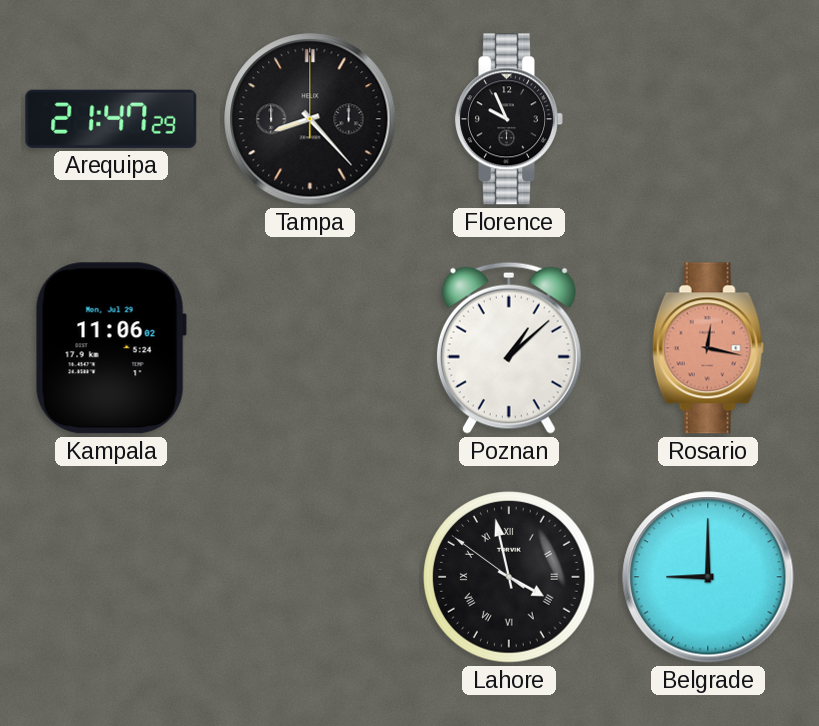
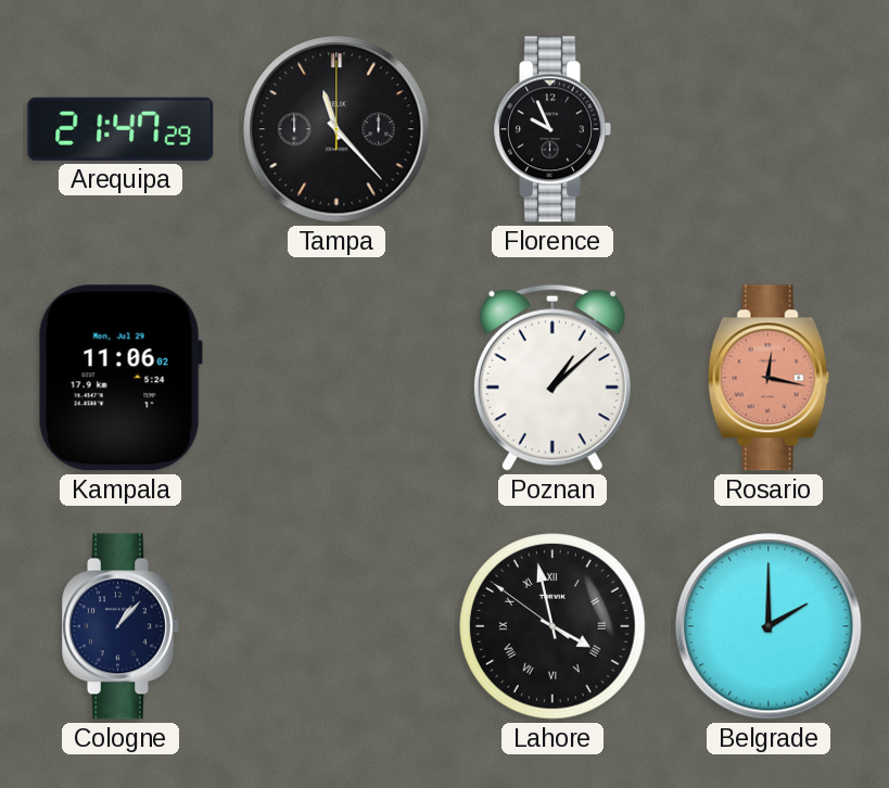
Tampa: 8:23 -> 11:23
Cologne: none -> 1:07
Belgrade: 9:00 -> 2:00
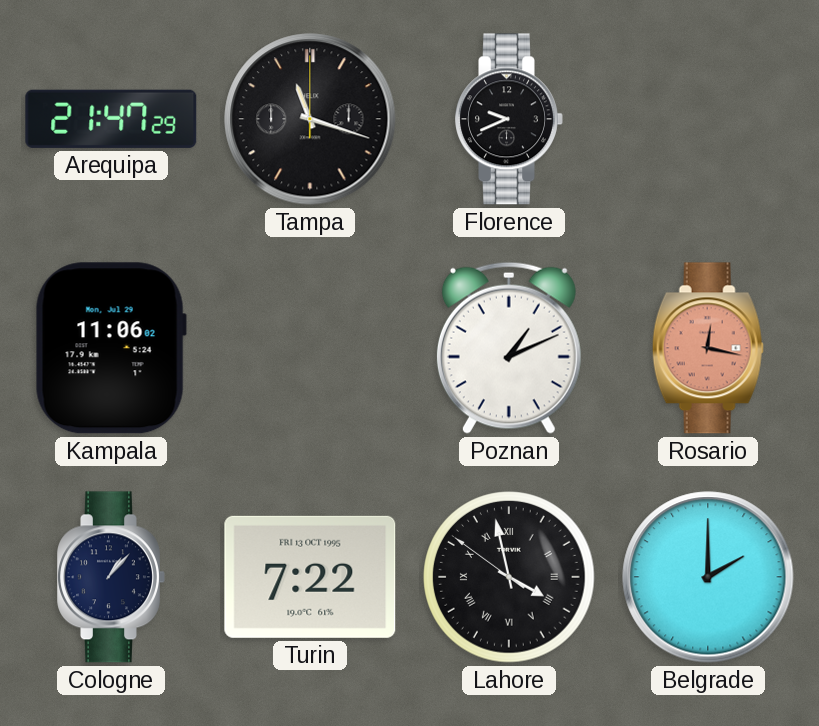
Tampa: 11:23 -> 11:18
Florence: 9:56 -> 9:41
Poznan: 1:08 -> 1:11
Turin: none -> 7:22
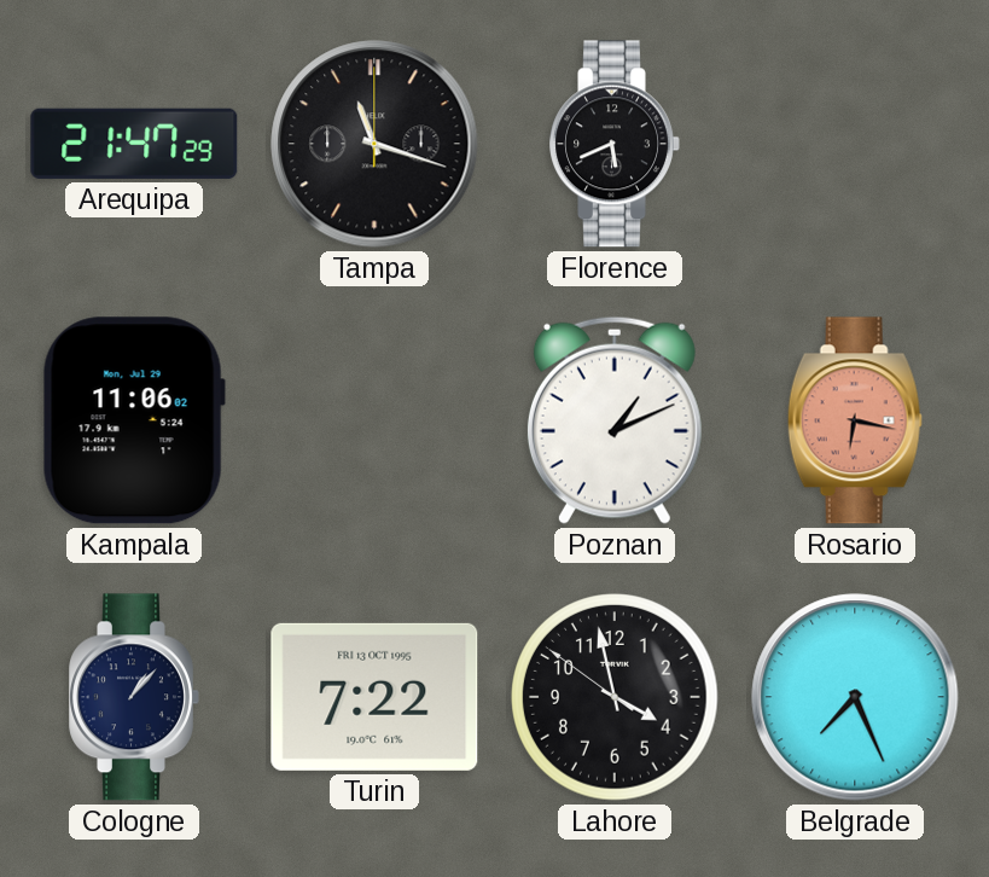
Florence: 9:41 -> 5:41
Rosario: 12:17 -> 6:17
Lahore numerals: Roman -> Arabic
Belgrade: 2:00 -> 7:26
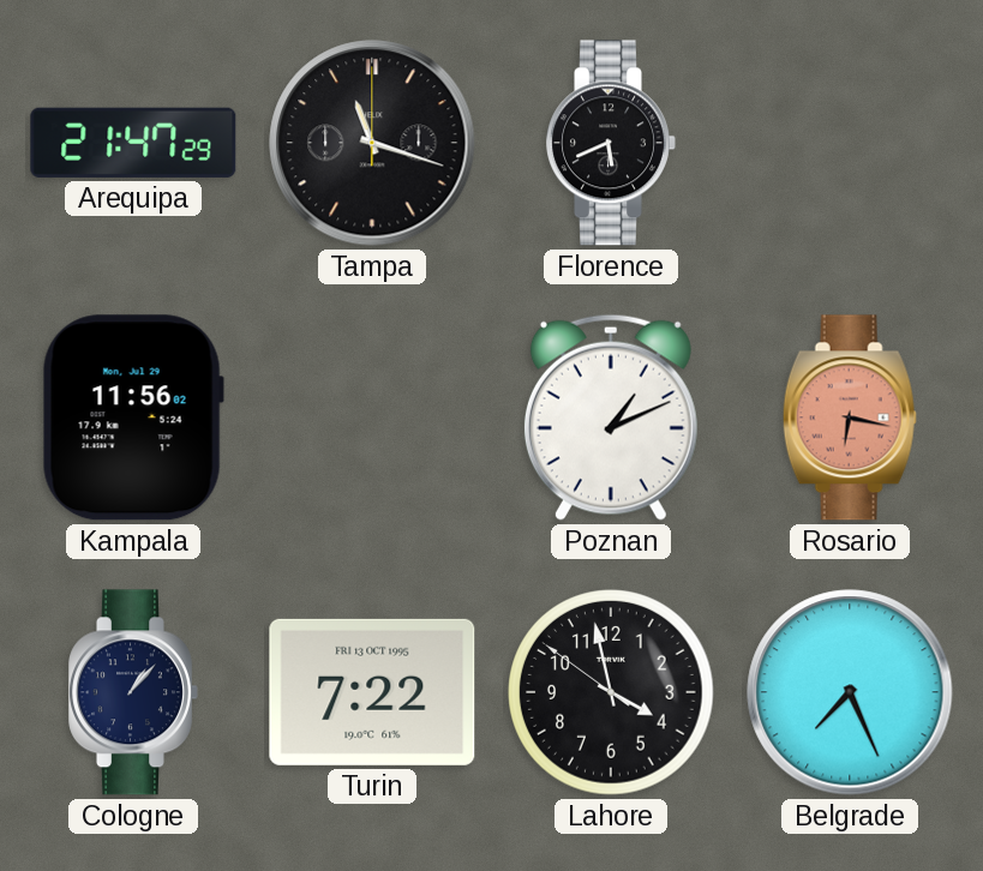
Kampala: 11:06 -> 11:56
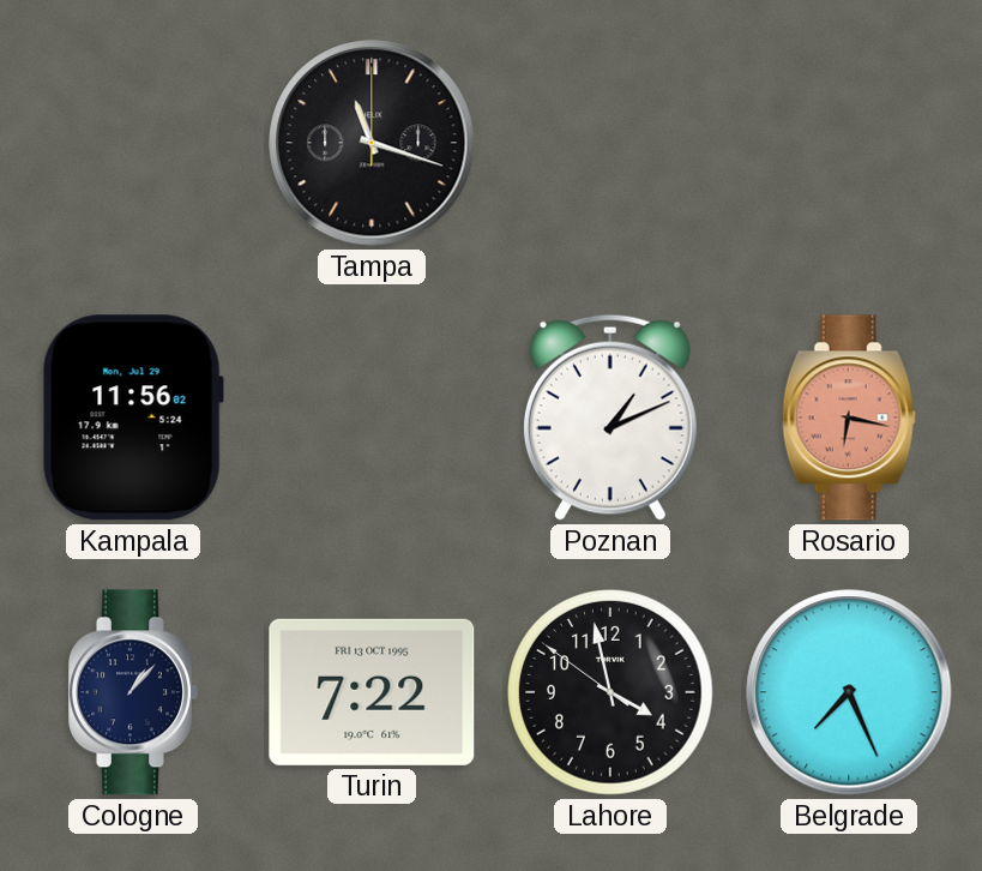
Arequipa: 21:47 -> none
Florence: 5:41 -> none
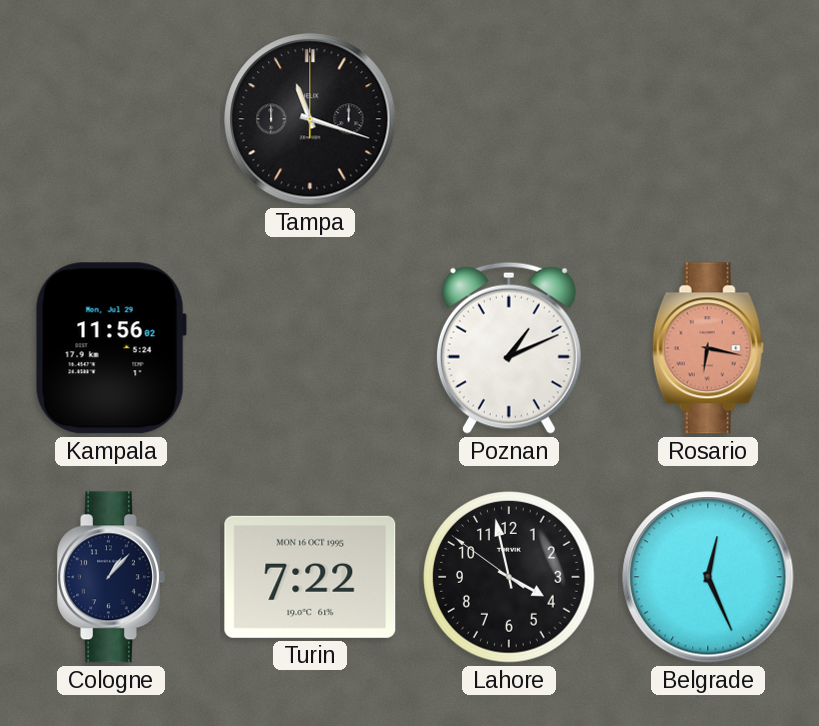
Turin date: FRI 13 OCT 1995 -> MON 16 OCT 1995
Belgrade: 7:26 -> 12:26
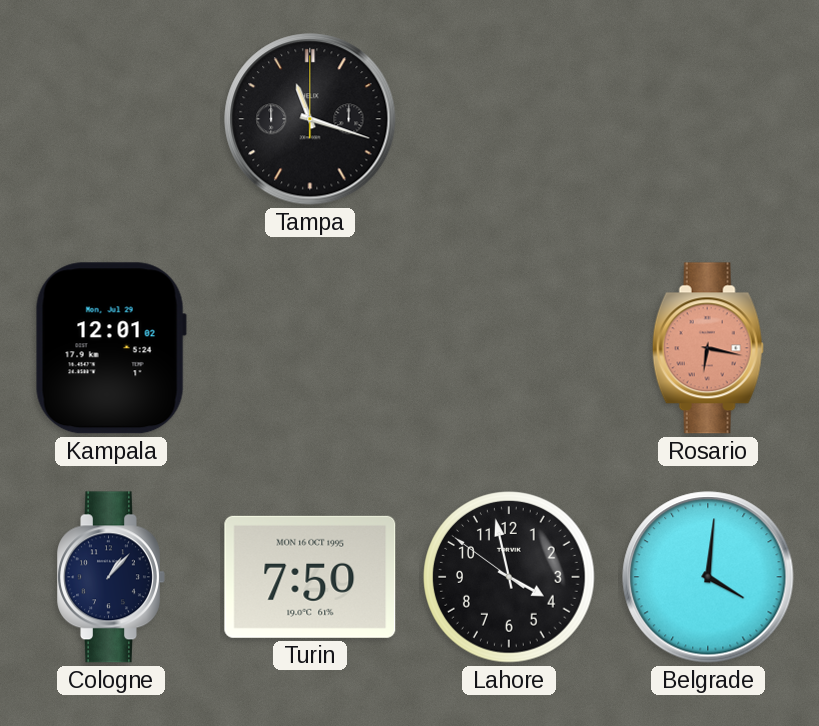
Kampala: 11:56 -> 12:01
Poznan: 1:11 -> none
Turin: 7:22 -> 7:50
Belgrade: 12:26 -> 4:01
